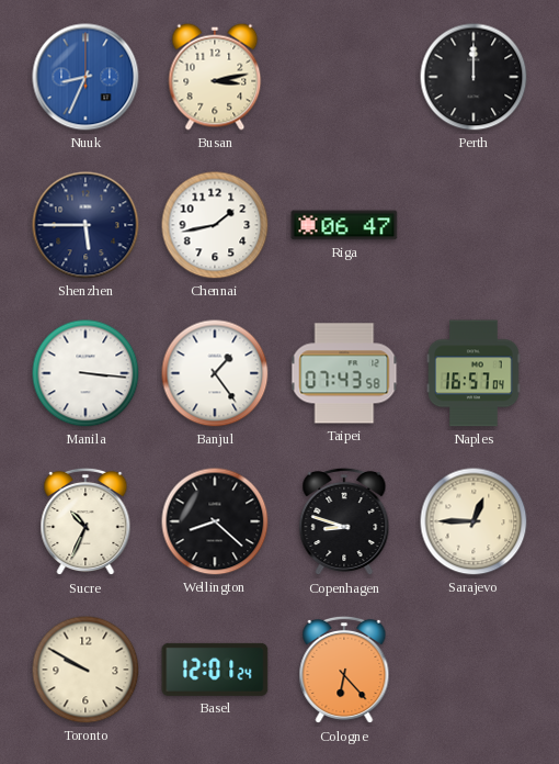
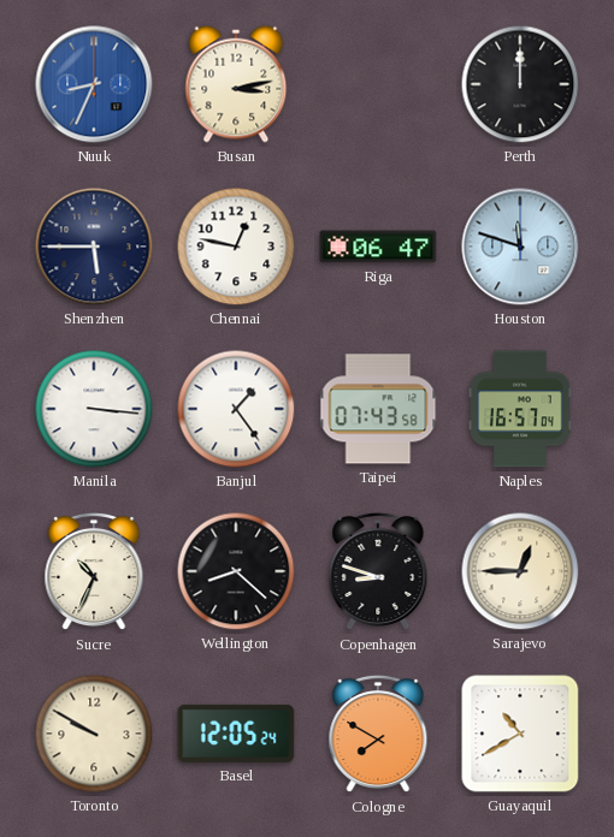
Chennai: 1:43 -> 12:47
Houston: none -> 11:48
Basel: 12:01 -> 12:05
Cologne: 6:23 -> 7:50
Guayaquil: none -> 10:40
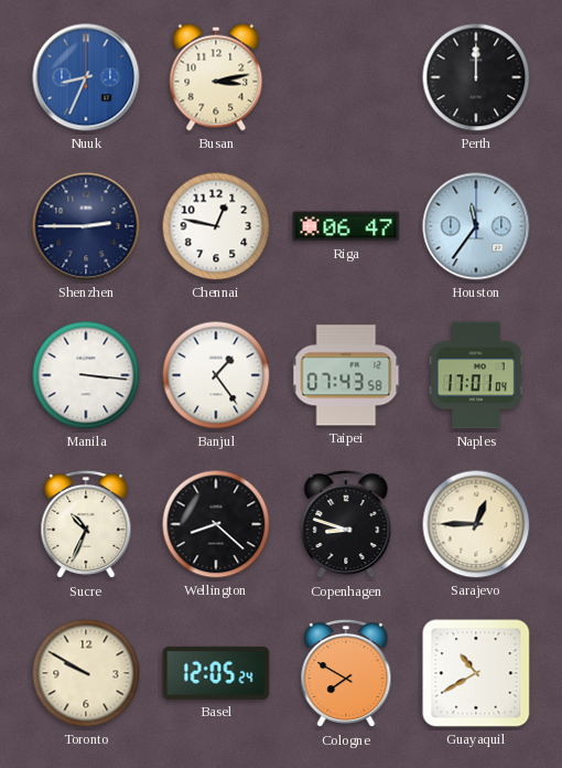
Shenzhen: 5:45 -> 2:45
Houston: 11:48 -> 11:36
Naples: 16:57 -> 17:01
